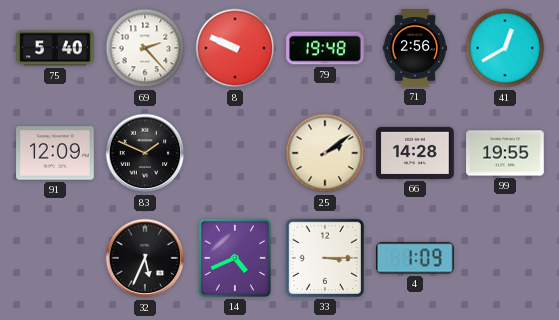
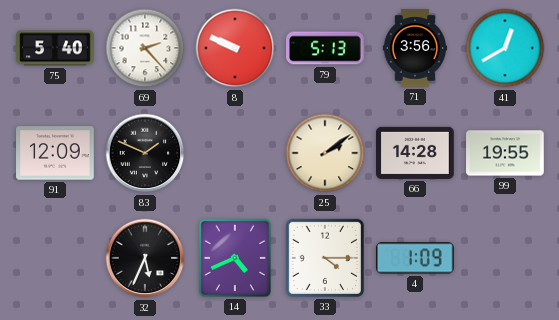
79: 19:48 -> 5:13
71: 2:56 -> 3:56
33: 3:15 -> 4:15
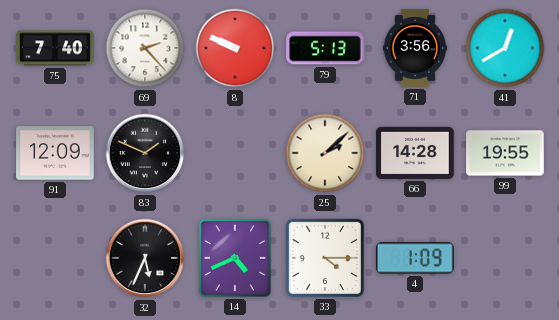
75: 5:40 -> 7:40
25: 2:09 -> 2:08
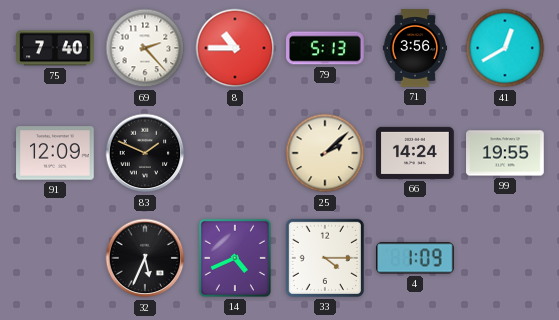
8: 9:49 -> 10:45
66: 14:28 -> 14:24
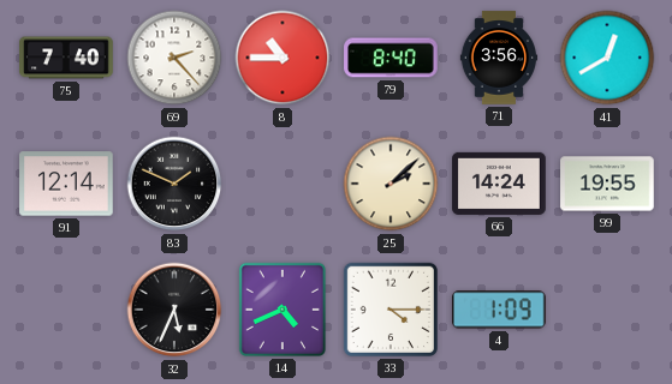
79: 5:13 -> 8:40
91: 12:09 -> 12:14
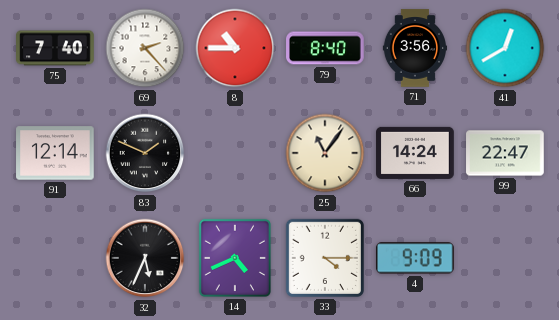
25: 2:08 -> 11:06
99: 19:55 -> 22:47
4: 1:09 -> 9:09
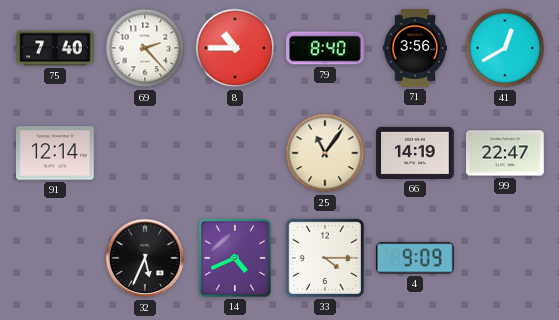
83: 1:49 -> none
66: 14:24 -> 14:19
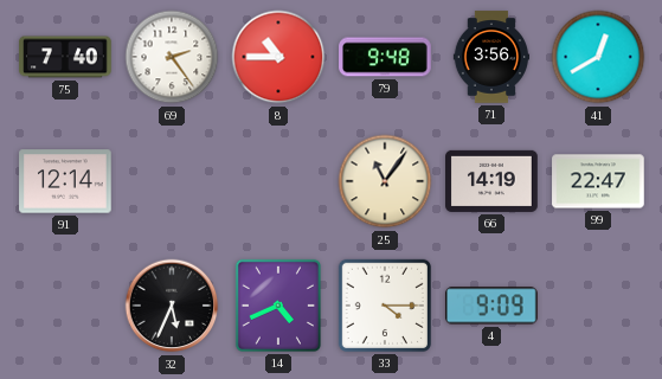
69: 2:23 -> 2:24
79: 8:40 -> 9:48
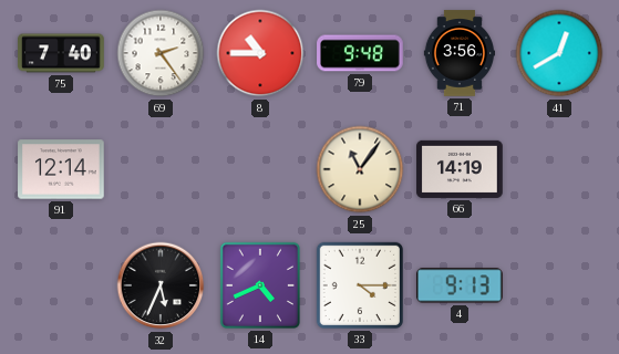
99: 22:47 -> none
4: 9:09 -> 9:13
